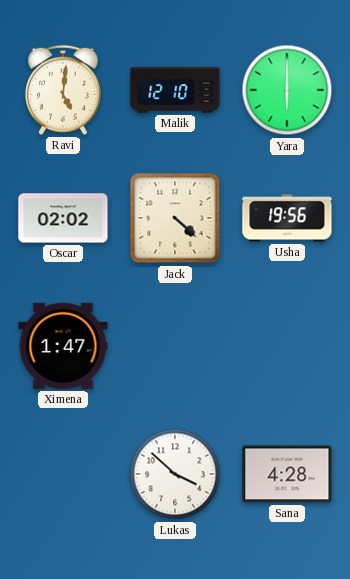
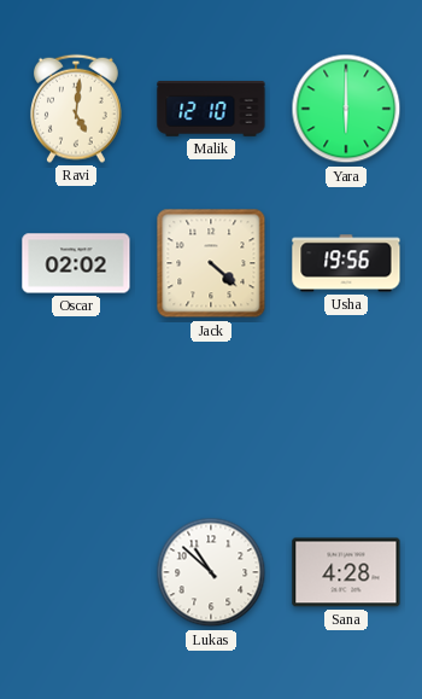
Ximena: 1:47 -> none
Lukas: 3:52 -> 10:52
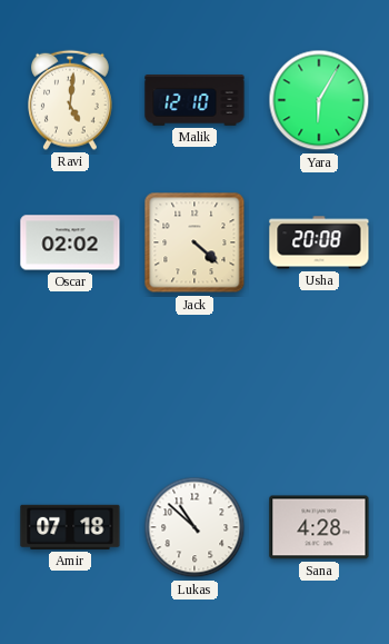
Yara: 6:00 -> 6:05
Usha: 19:56 -> 20:08
Amir: none -> 07:18
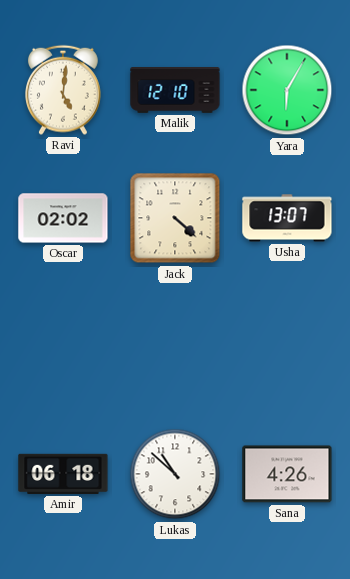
Usha: 20:08 -> 13:07
Amir: 07:18 -> 06:18
Sana: 4:28 -> 4:26
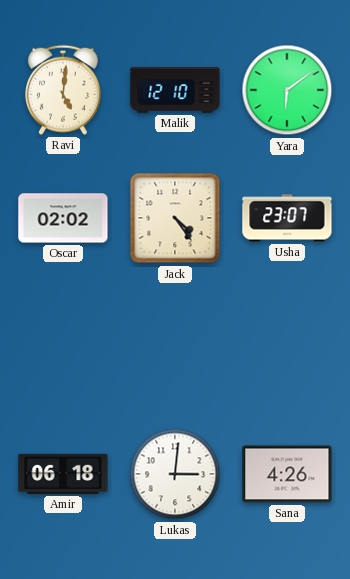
Yara: 6:05 -> 6:09
Jack: 4:22 -> 4:24
Usha: 13:07 -> 23:07
Lukas: 10:52 -> 3:01
